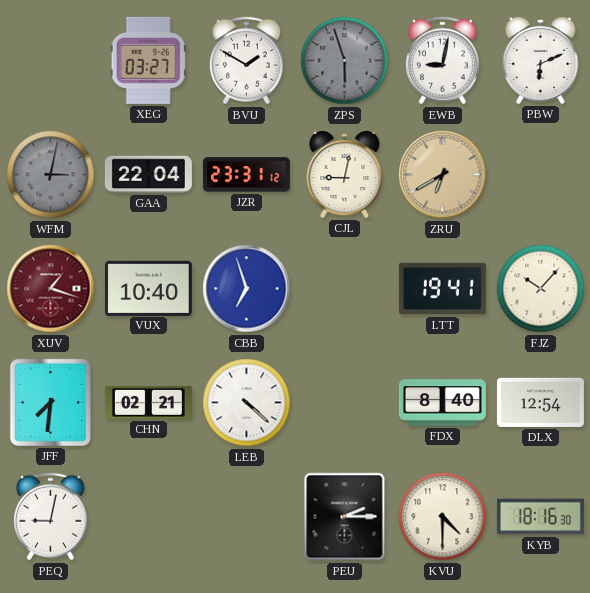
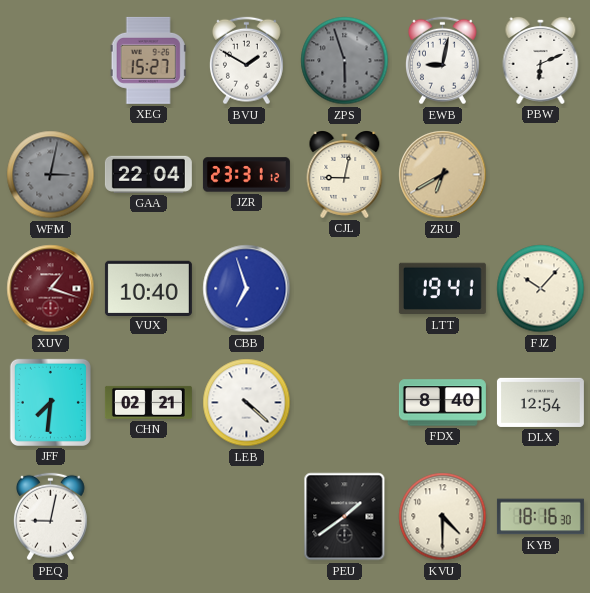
XEG: 03:27 -> 15:27
PEU: 2:15 -> 1:39
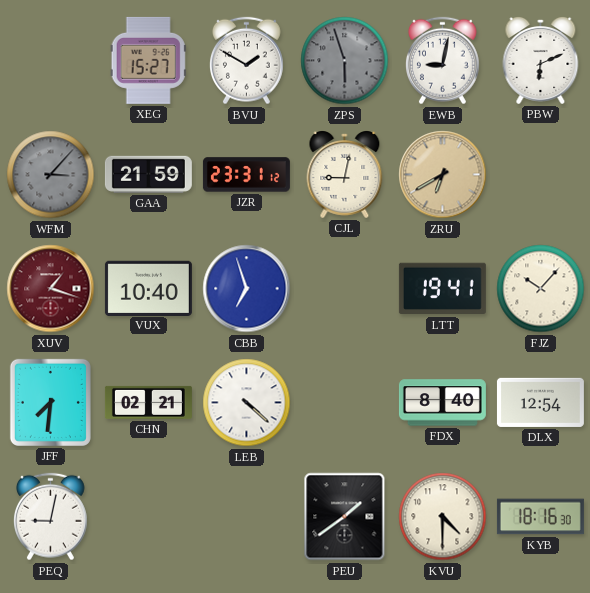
WFM: 3:02 -> 3:07
GAA: 22:04 -> 21:59
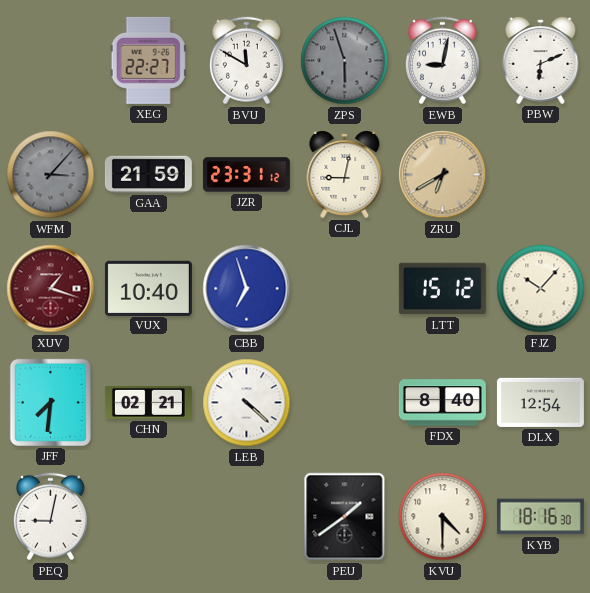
XEG: 15:27 -> 22:27
BVU: 1:50 -> 11:50
LTT: 19:41 -> 15:12
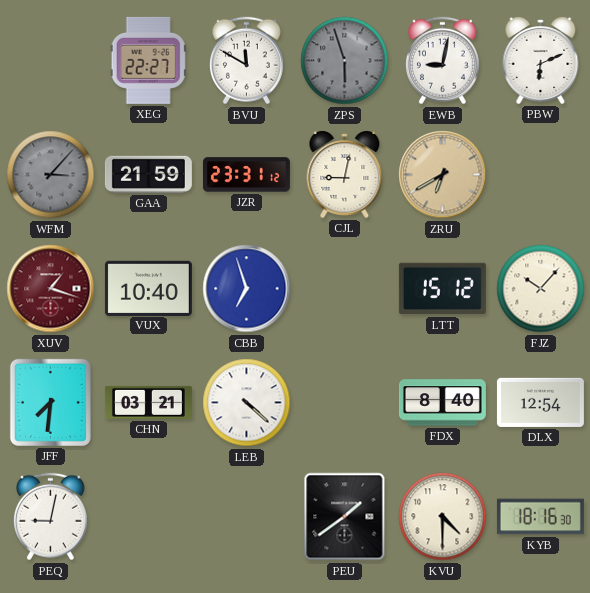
CHN: 02:21 -> 03:21
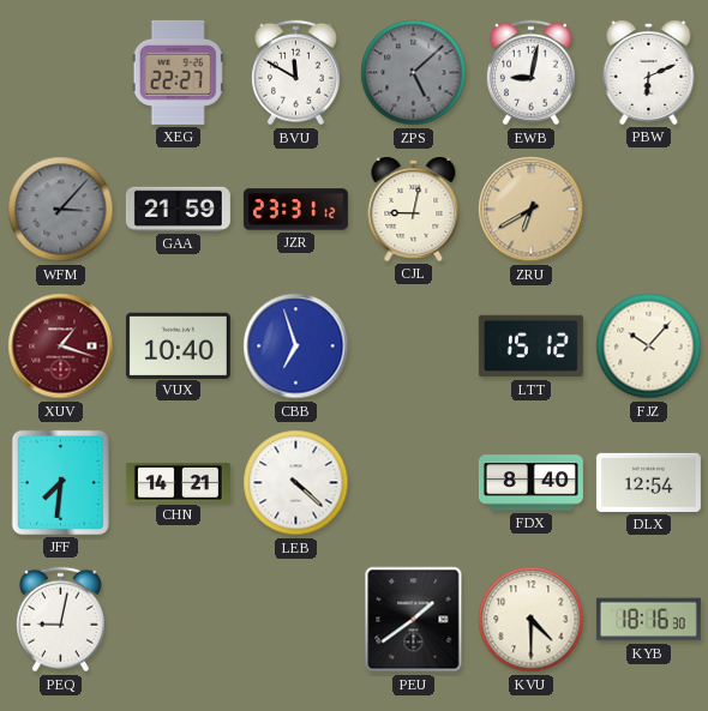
ZPS: 5:57 -> 5:08
CHN: 03:21 -> 14:21
